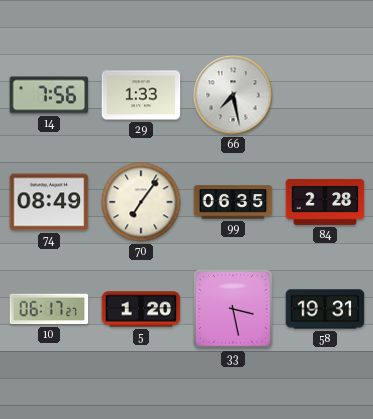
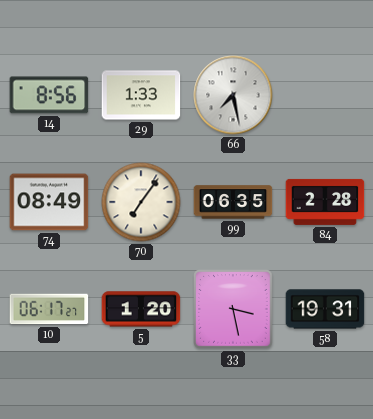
14: 7:56 -> 8:56
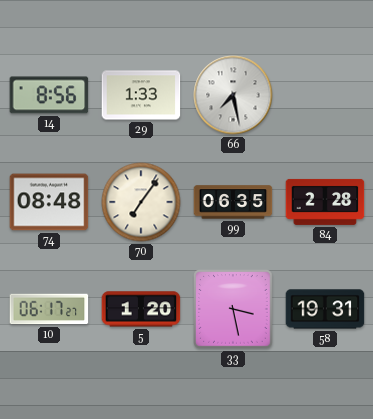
74: 08:49 -> 08:48
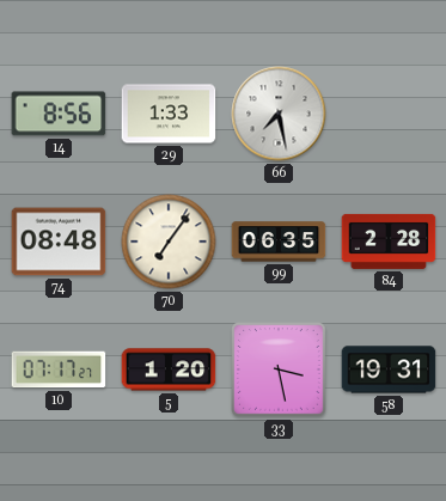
10: 06:17 -> 07:17
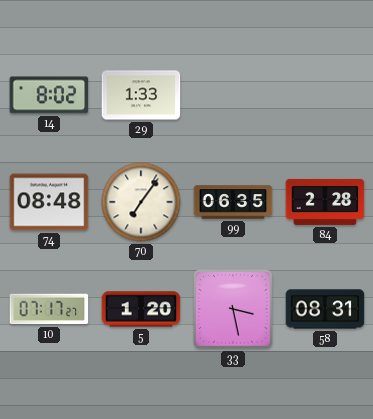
14: 8:56 -> 8:02
66: 7:28 -> none
58: 19:31 -> 08:31
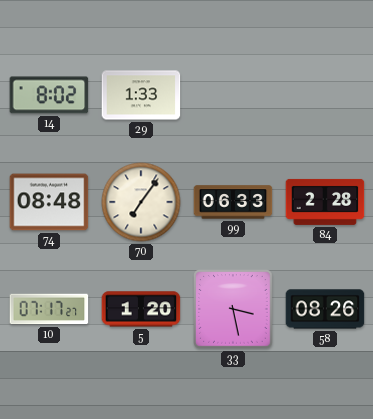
99: 06:35 -> 06:33
58: 08:31 -> 08:26
